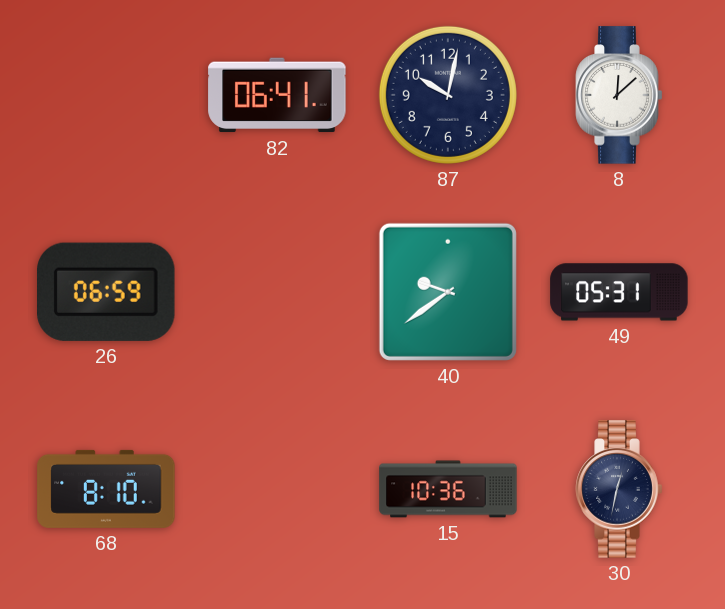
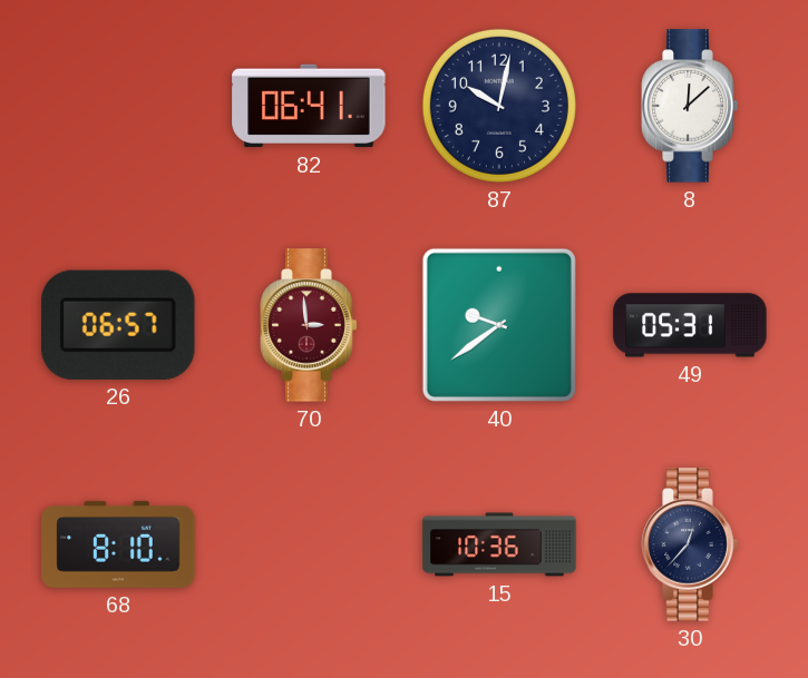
26: 06:59 -> 06:57
70: none -> 2:59
30: 12:32 -> 12:37
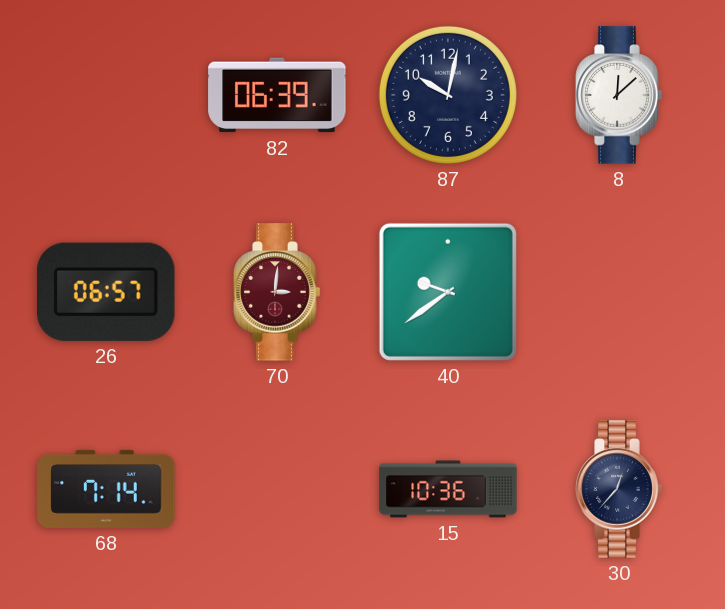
82: 06:41 -> 06:39
70: 2:59 -> 3:01
49: 05:31 -> none
68: 8:10 -> 7:14
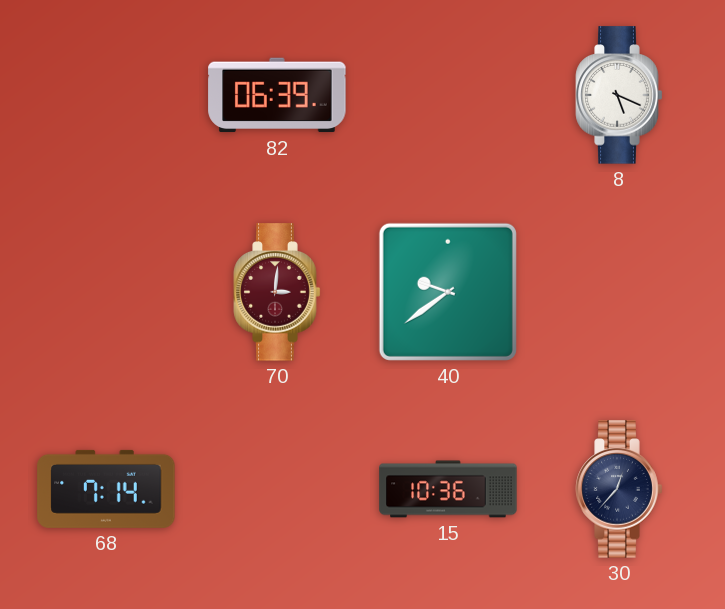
87: 10:02 -> none
8: 12:08 -> 5:19
26: 06:57 -> none
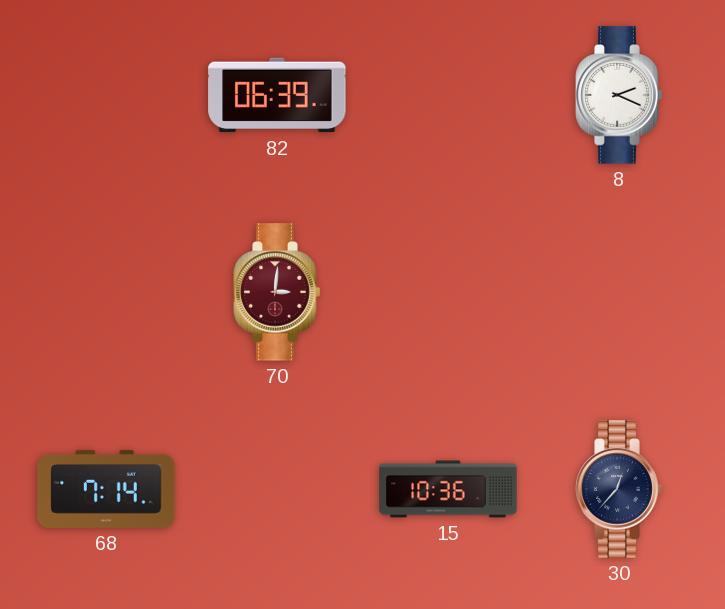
8: 5:19 -> 2:19
40: 9:39 -> none
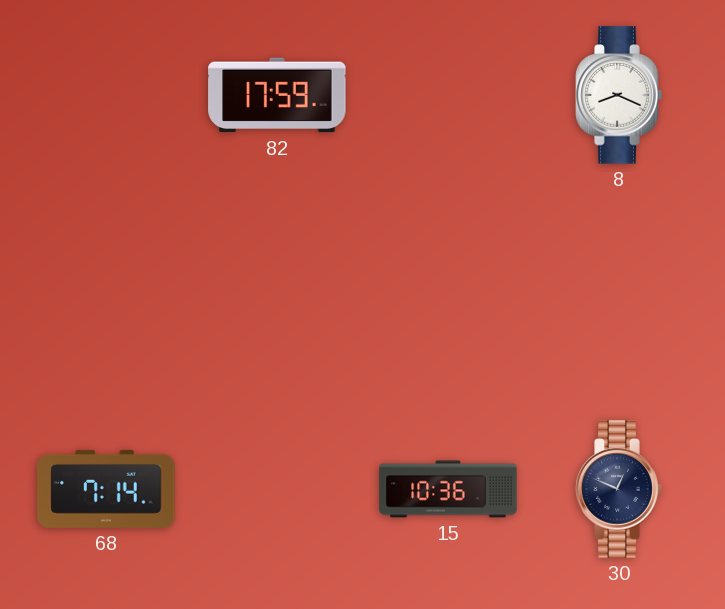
82: 06:39 -> 17:59
8: 2:19 -> 8:19
70: 3:01 -> none
30: 12:37 -> 12:49
